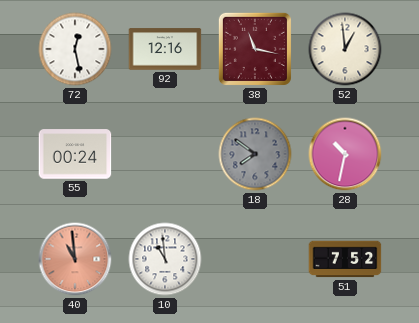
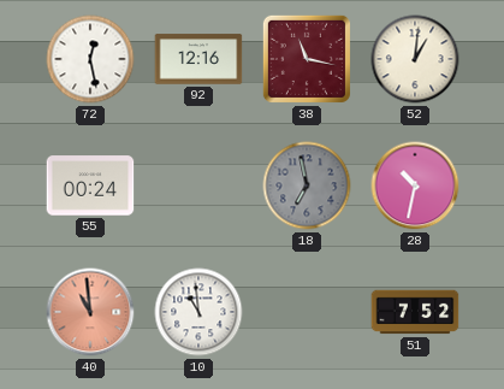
52: 12:59 -> 1:01
18: 7:51 -> 6:58
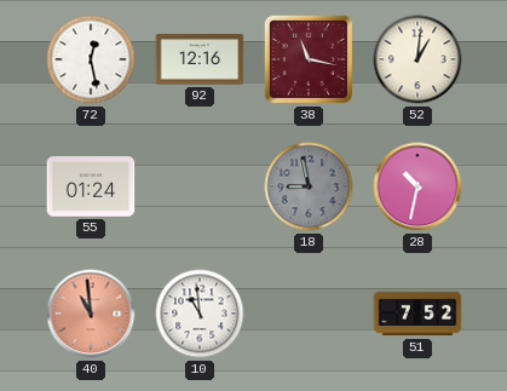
55: 00:24 -> 01:24
18: 6:58 -> 8:58
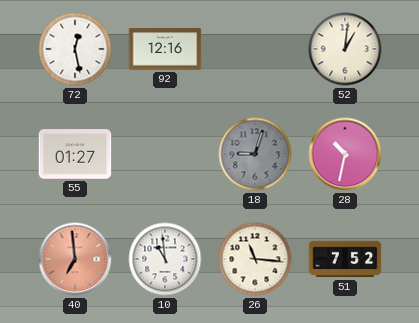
38: 11:17 -> none
55: 01:24 -> 01:27
18: 8:58 -> 9:03
40: 10:59 -> 6:59
26: none -> 11:16
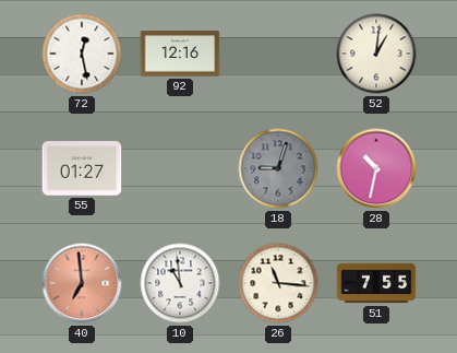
51: 7:52 -> 7:55
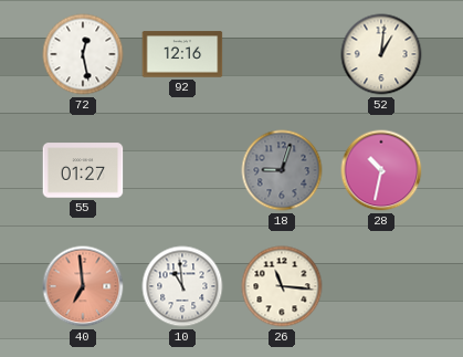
51: 7:55 -> none
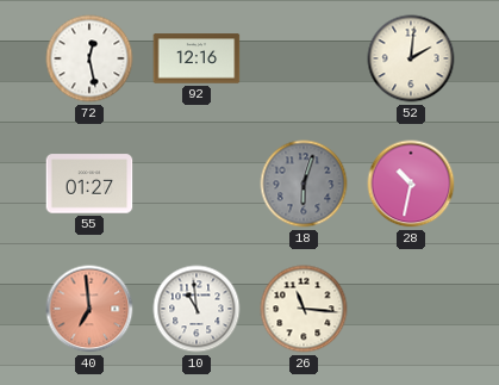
52: 1:01 -> 2:01
18: 9:03 -> 6:03
